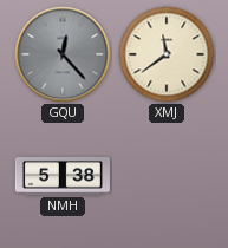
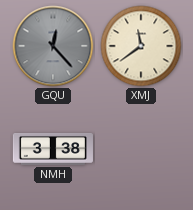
NMH: 5:38 -> 3:38
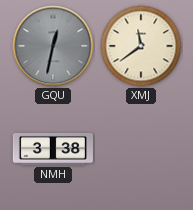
GQU: 12:23 -> 12:32
